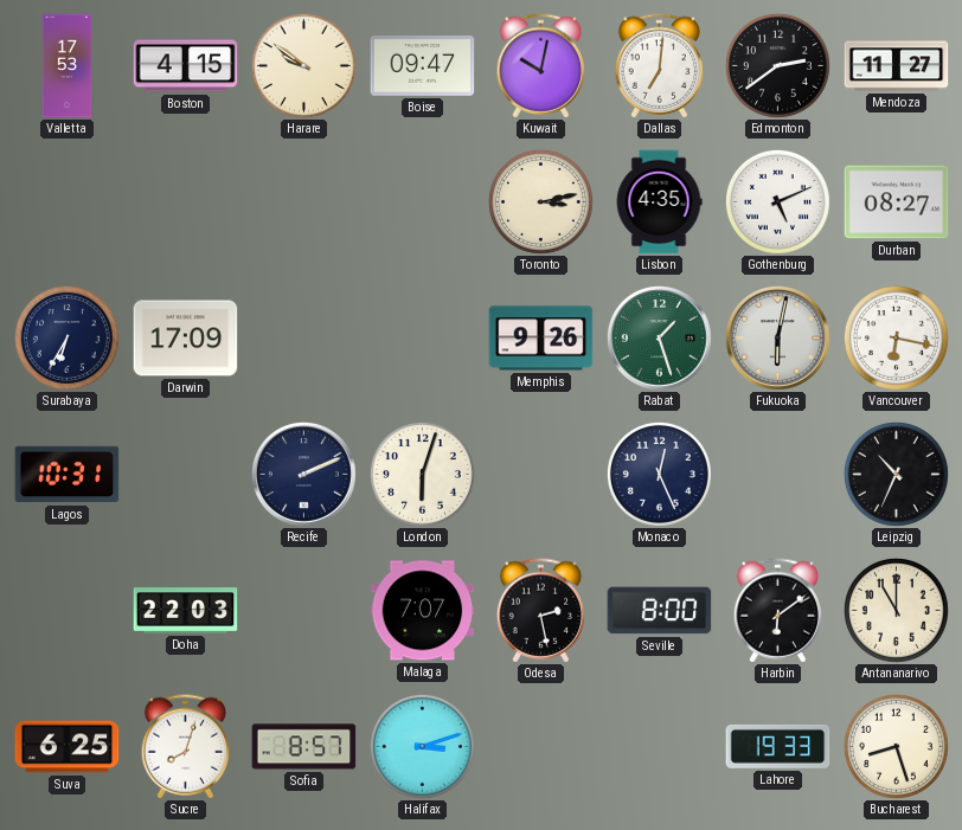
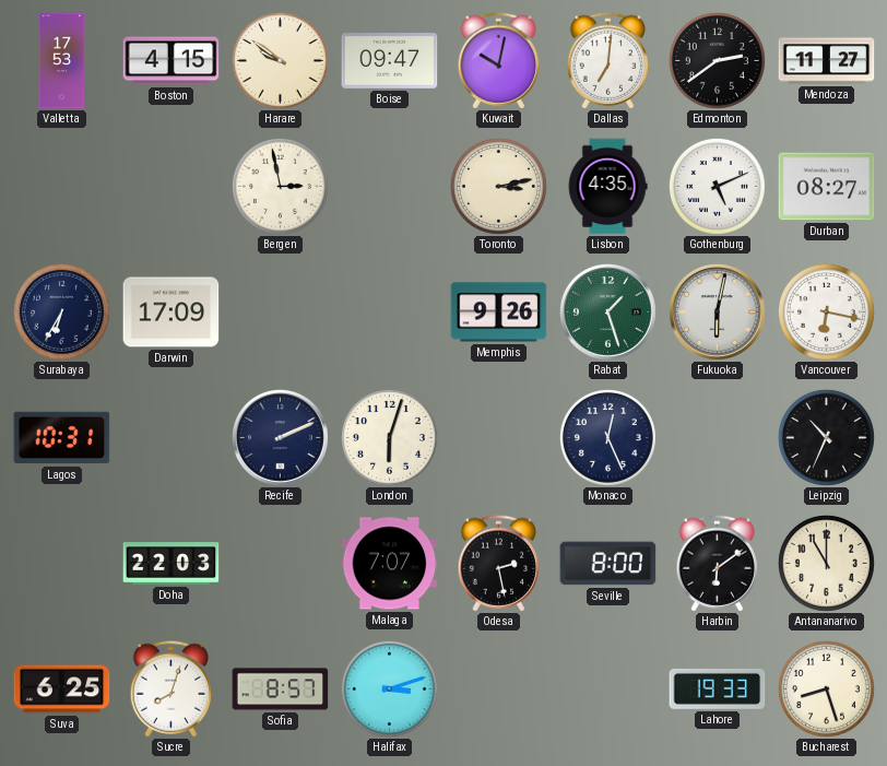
Bergen: none -> 2:58
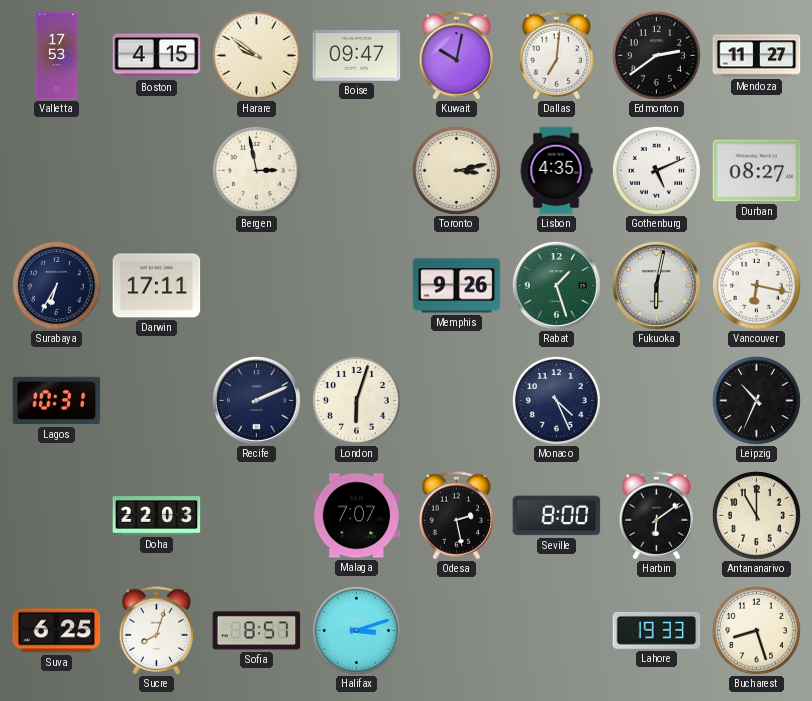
Darwin: 17:09 -> 17:11
Monaco: 12:26 -> 4:26
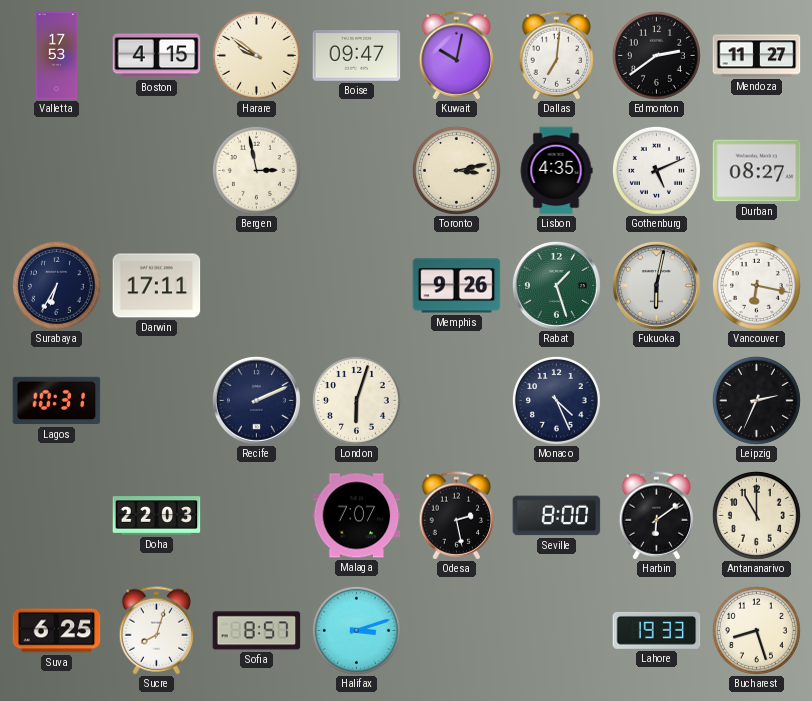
Leipzig: 10:34 -> 2:34
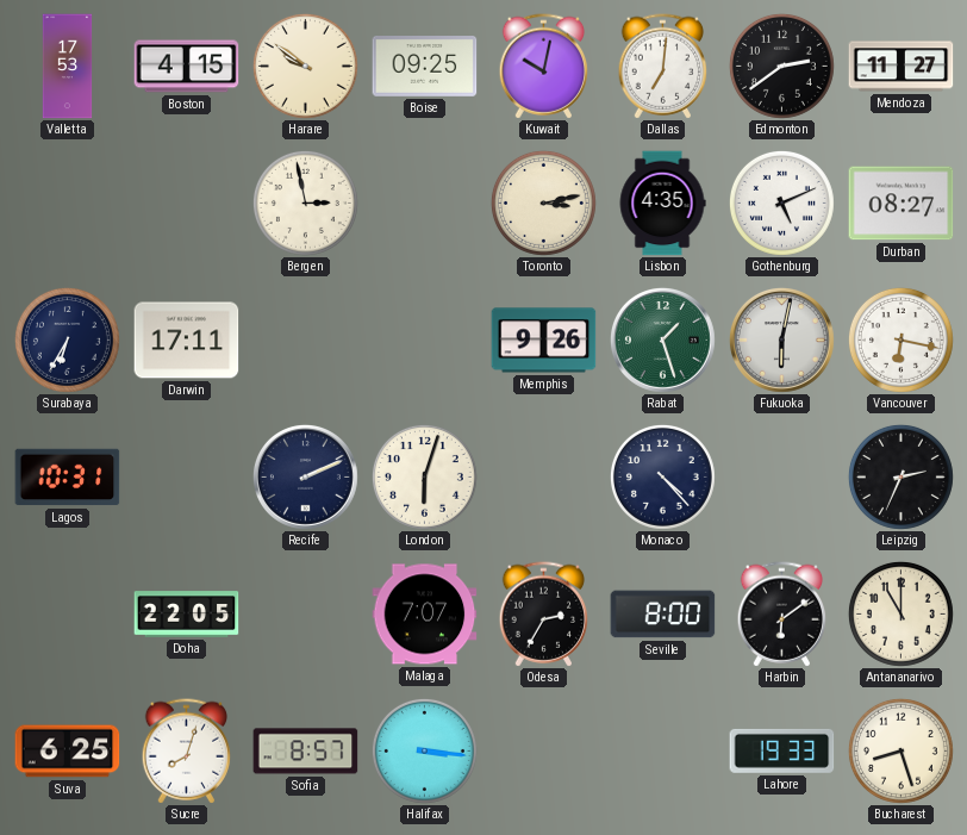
Boise: 09:47 -> 09:25
Monaco: 4:26 -> 4:23
Doha: 22:03 -> 22:05
Odesa: 2:28 -> 2:35
Halifax: 3:12 -> 3:16
